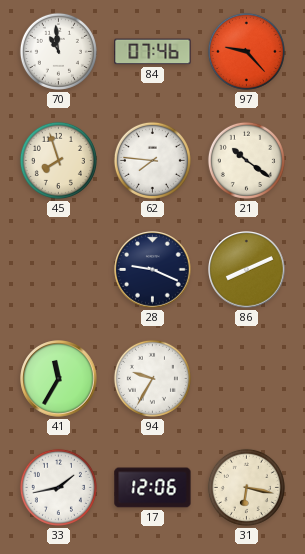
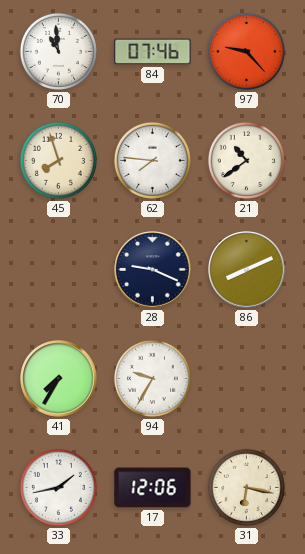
21: 10:21 -> 10:39
41: 11:35 -> 7:35
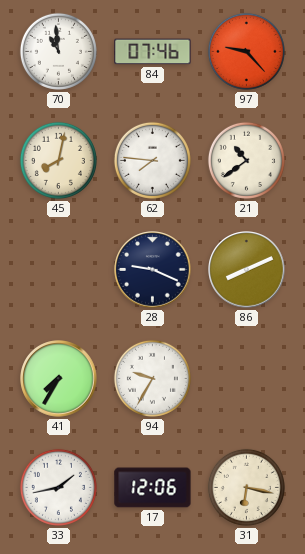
45: 7:57 -> 8:02
